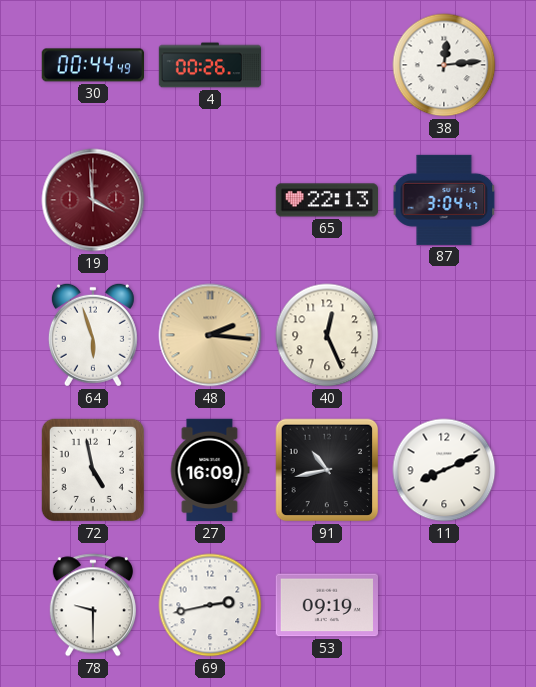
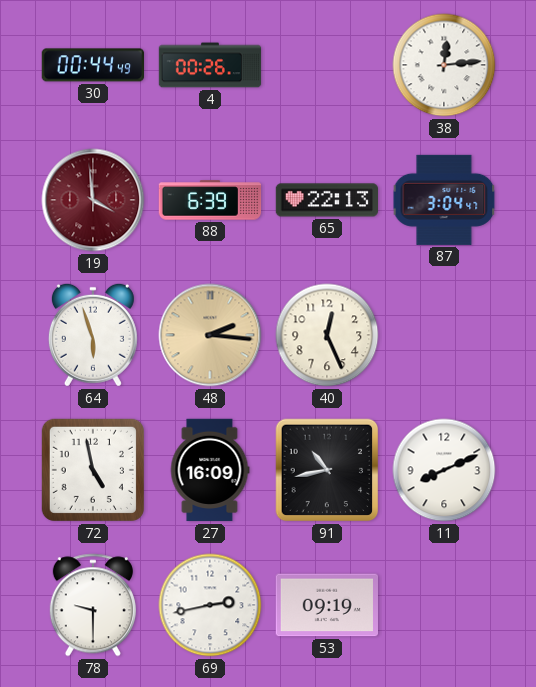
88: none -> 6:39
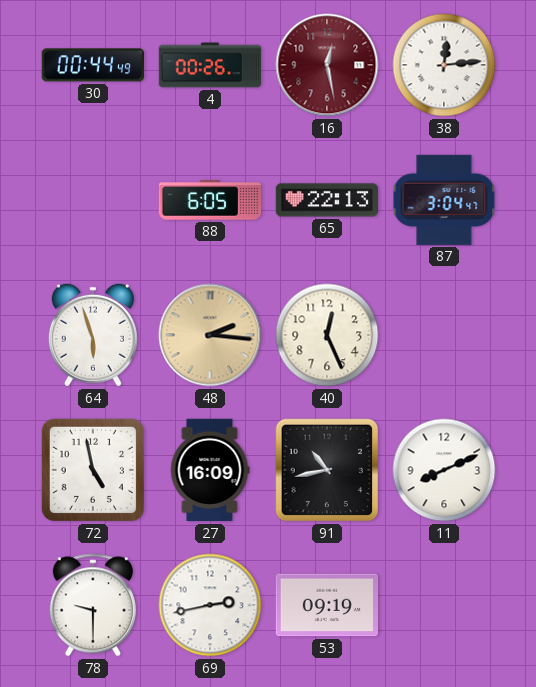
16: none -> 12:28
19: 3:59 -> none
88: 6:39 -> 6:05
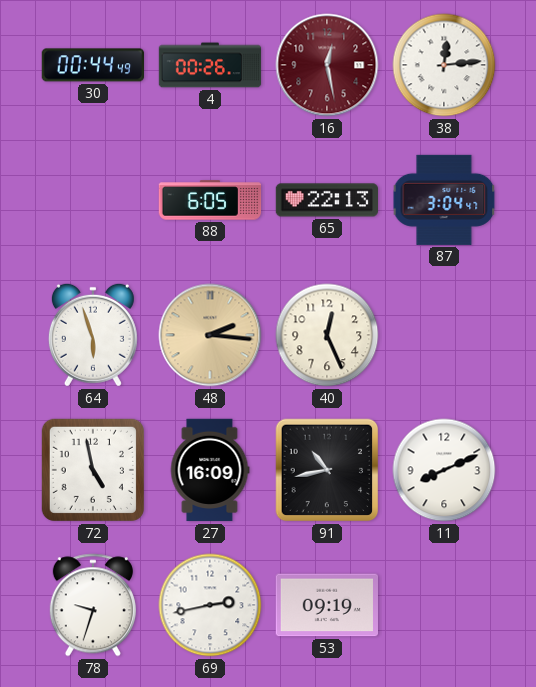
78: 9:30 -> 9:33
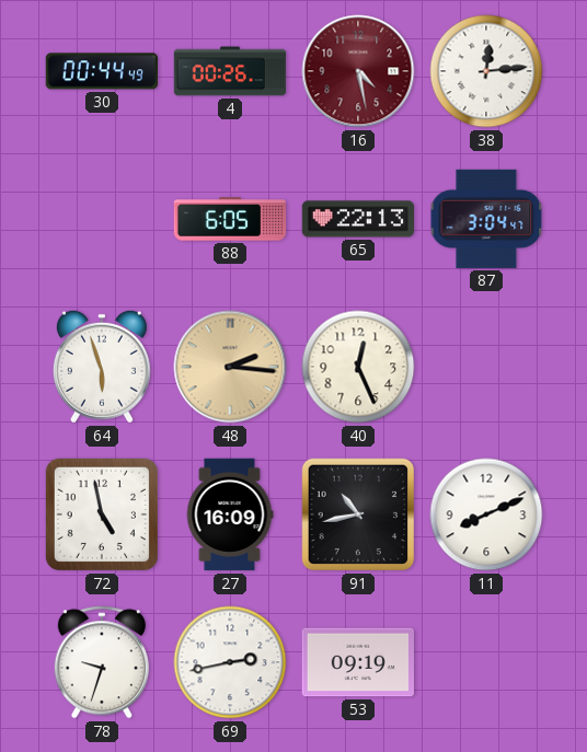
16: 12:28 -> 4:28
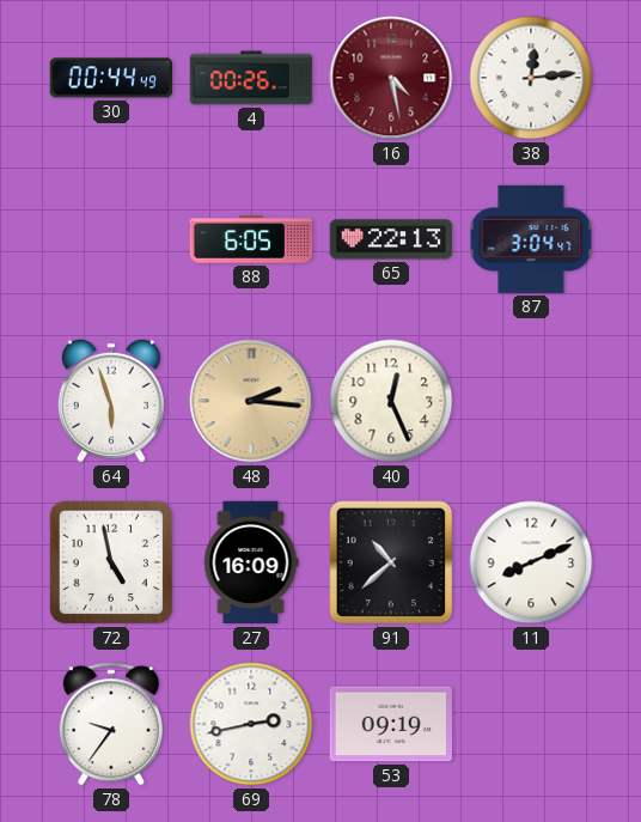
91: 10:43 -> 10:38
78: 9:33 -> 9:36
